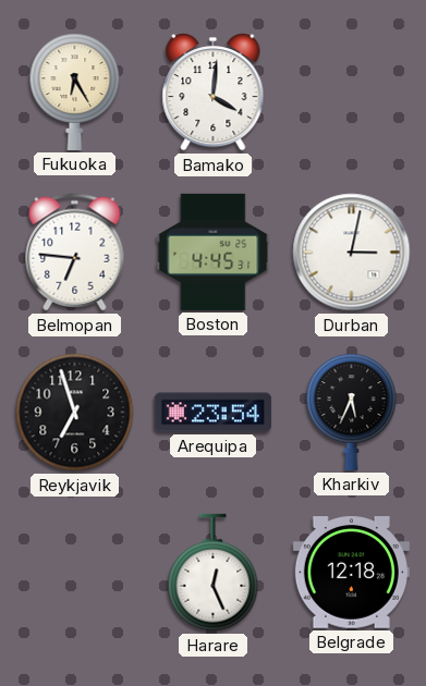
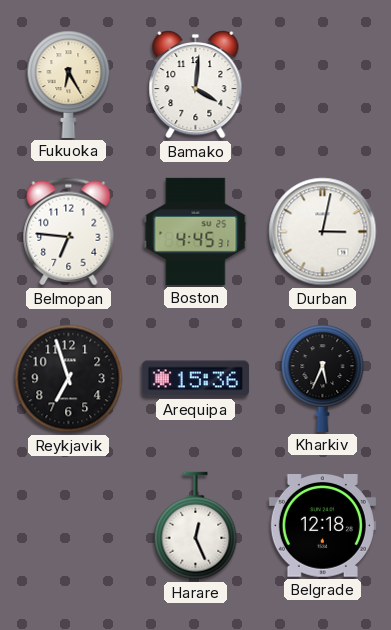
Arequipa: 23:54 -> 15:36
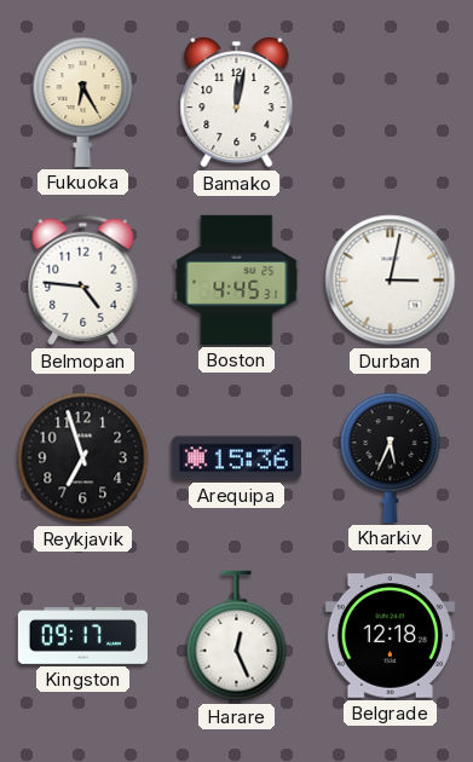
Bamako: 4:01 -> 12:02
Belmopan: 6:46 -> 4:46
Kingston: none -> 09:17
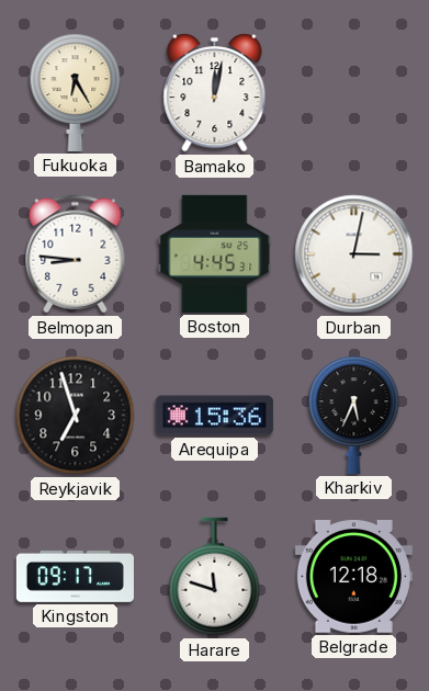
Belmopan: 4:46 -> 8:46
Harare: 12:26 -> 11:48
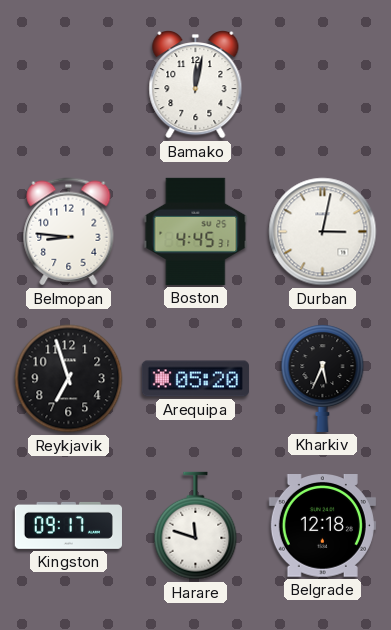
Fukuoka: 6:25 -> none
Arequipa: 15:36 -> 05:20
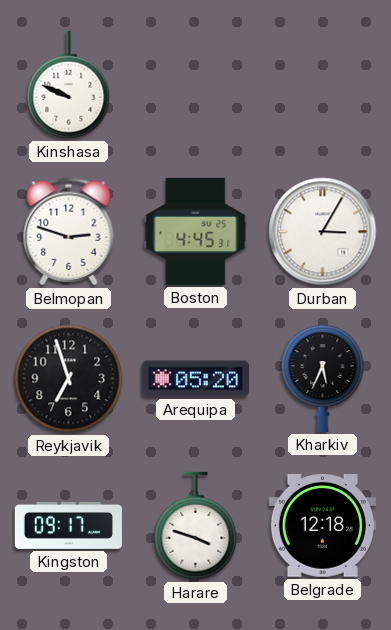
Kinshasa: none -> 9:49
Bamako: 12:02 -> none
Belmopan: 8:46 -> 2:48
Durban: 3:02 -> 3:05
Harare: 11:48 -> 3:48
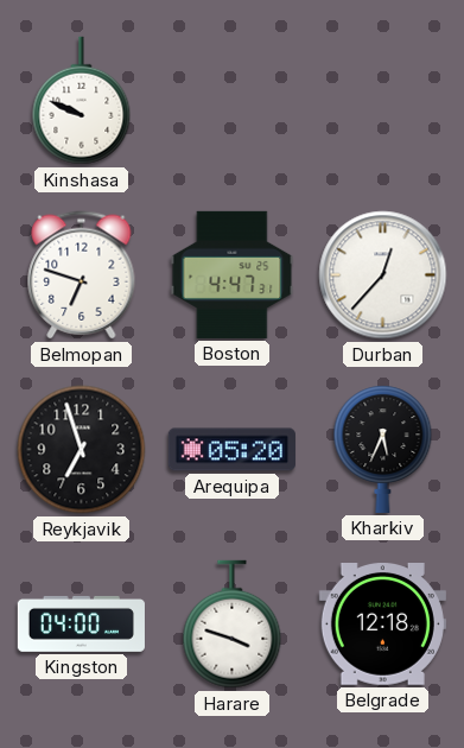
Belmopan: 2:48 -> 6:48
Boston: 4:45 -> 4:47
Durban: 3:05 -> 12:37
Kingston: 09:17 -> 04:00
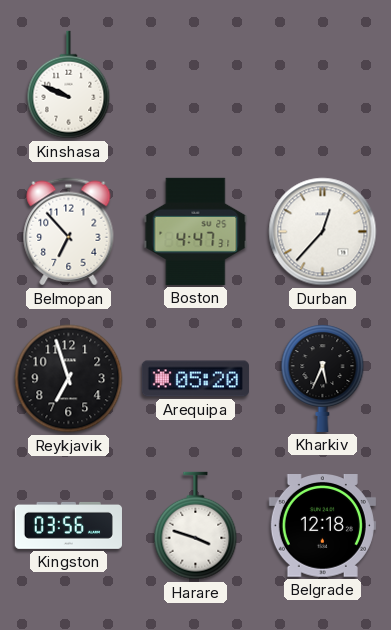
Belmopan: 6:48 -> 6:53
Kingston: 04:00 -> 03:56
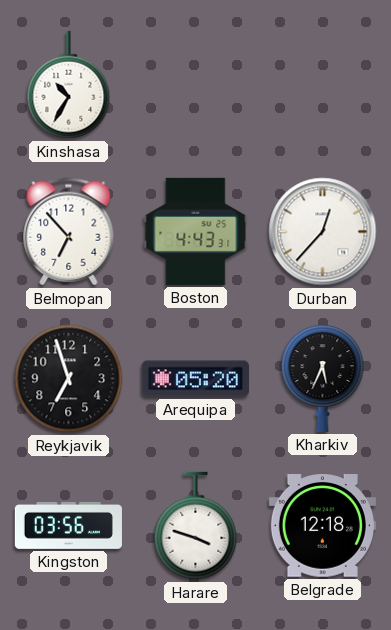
Kinshasa: 9:49 -> 10:35
Boston: 4:47 -> 4:43
